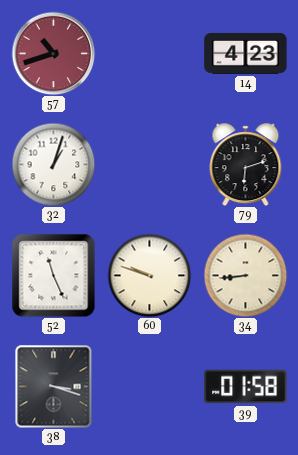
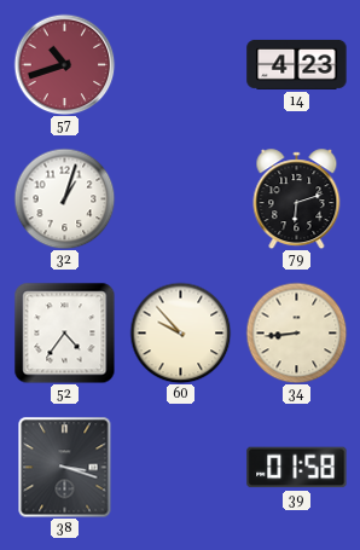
52: 11:26 -> 4:36
60: 9:48 -> 9:53
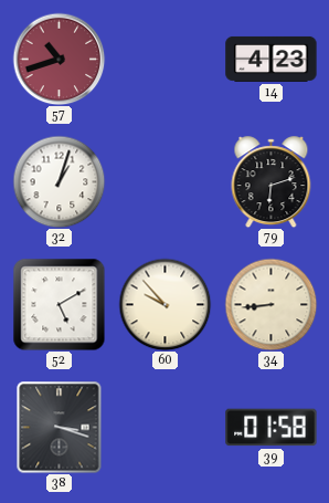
52: 4:36 -> 5:10
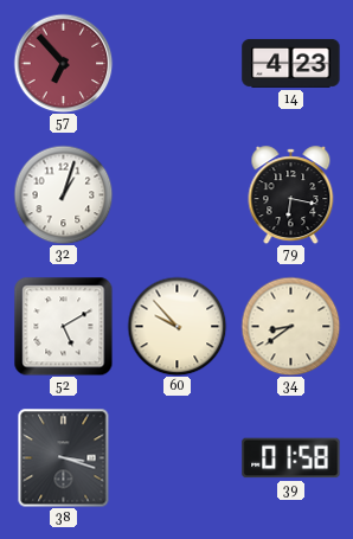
57: 10:42 -> 6:53
79: 6:12 -> 6:17
34: 8:44 -> 8:39
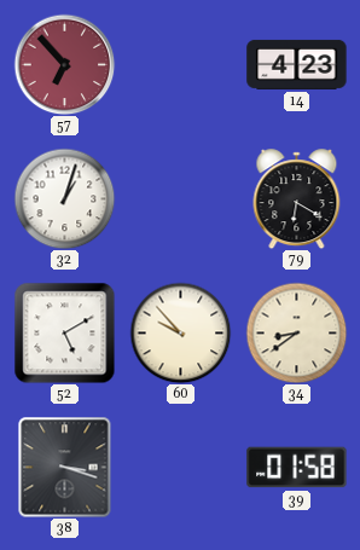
79: 6:17 -> 6:20
